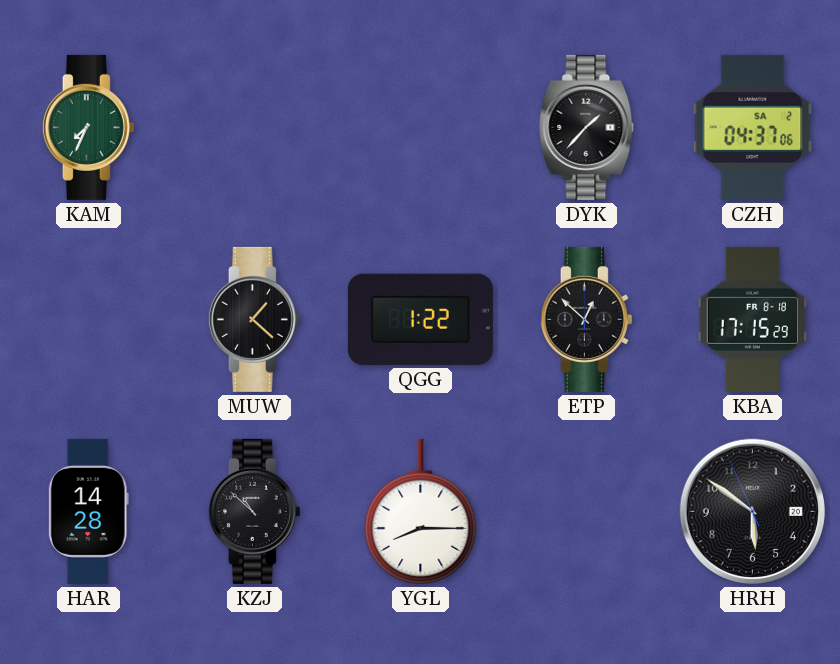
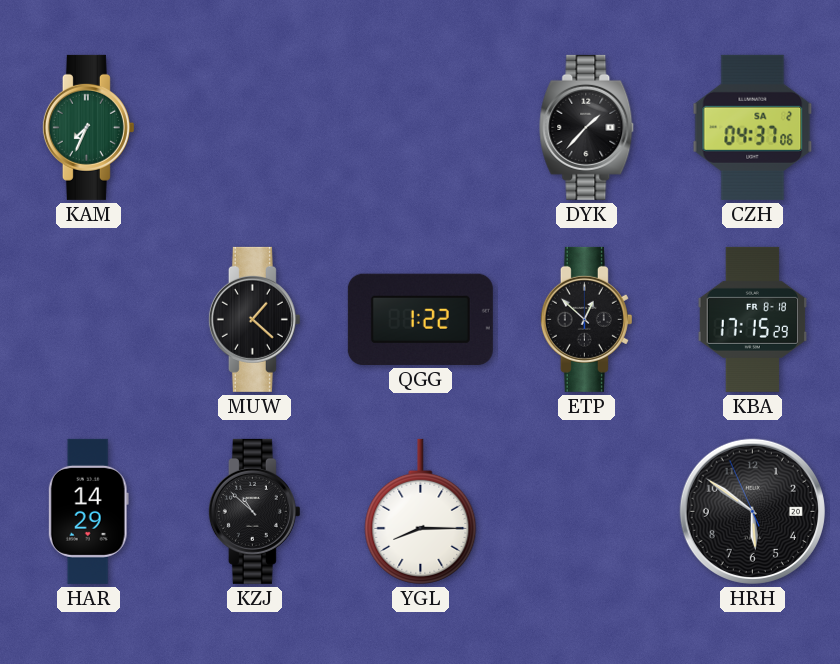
HAR: 14:28 -> 14:29
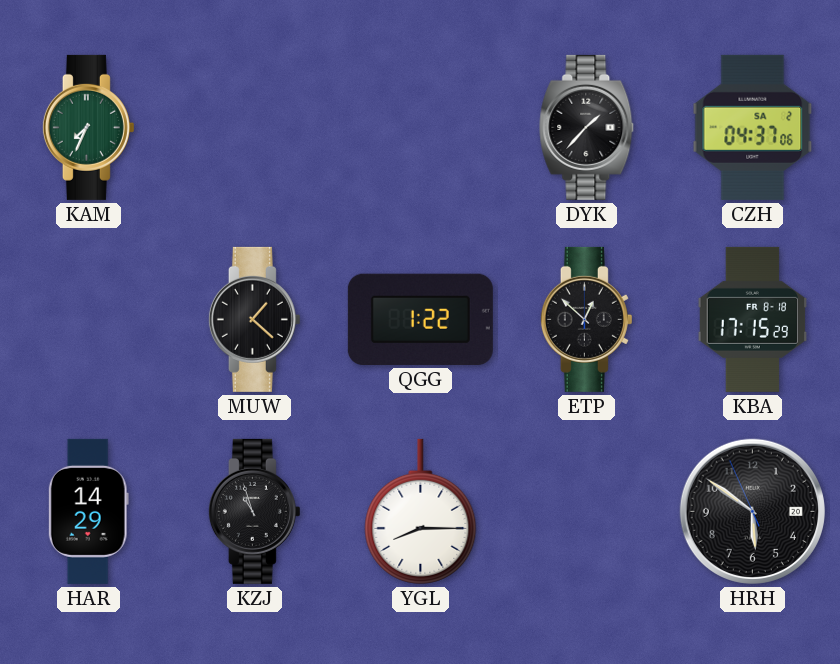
KZJ: 10:52 -> 10:57
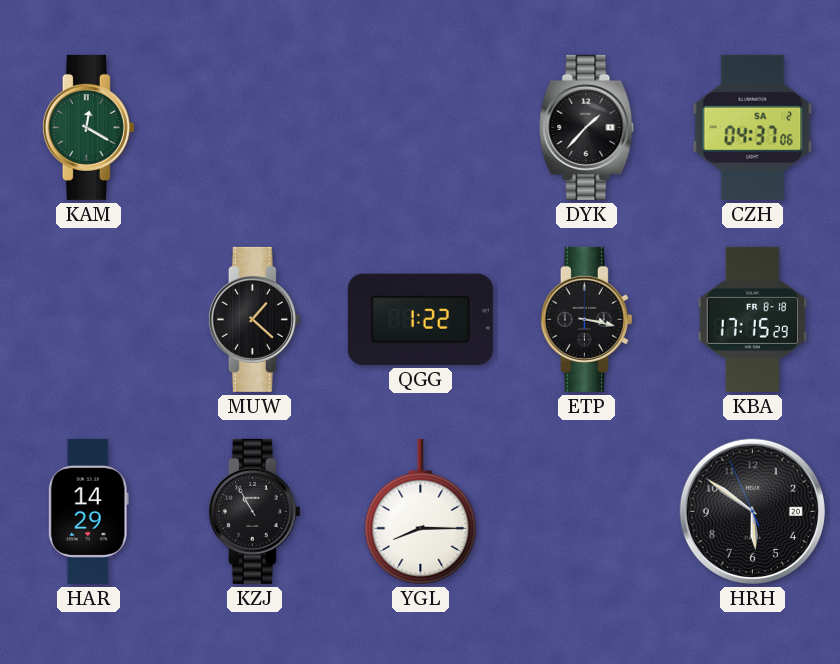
KAM: 7:34 -> 12:20
ETP: 12:52 -> 3:17
KZJ: 10:57 -> 10:55
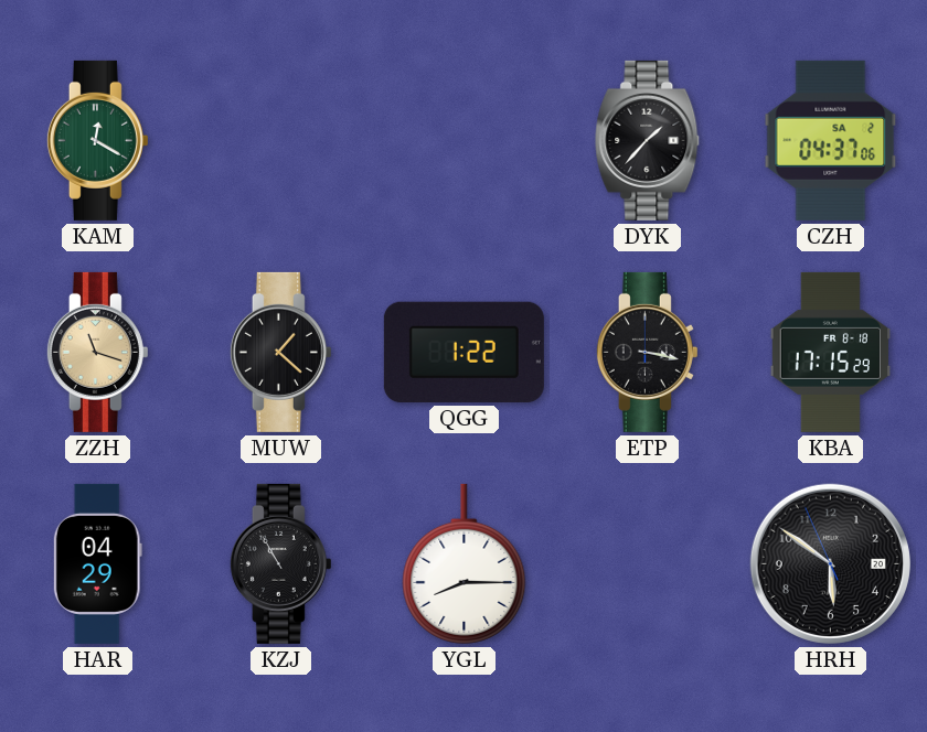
ZZH: none -> 11:18
HAR: 14:29 -> 04:29
